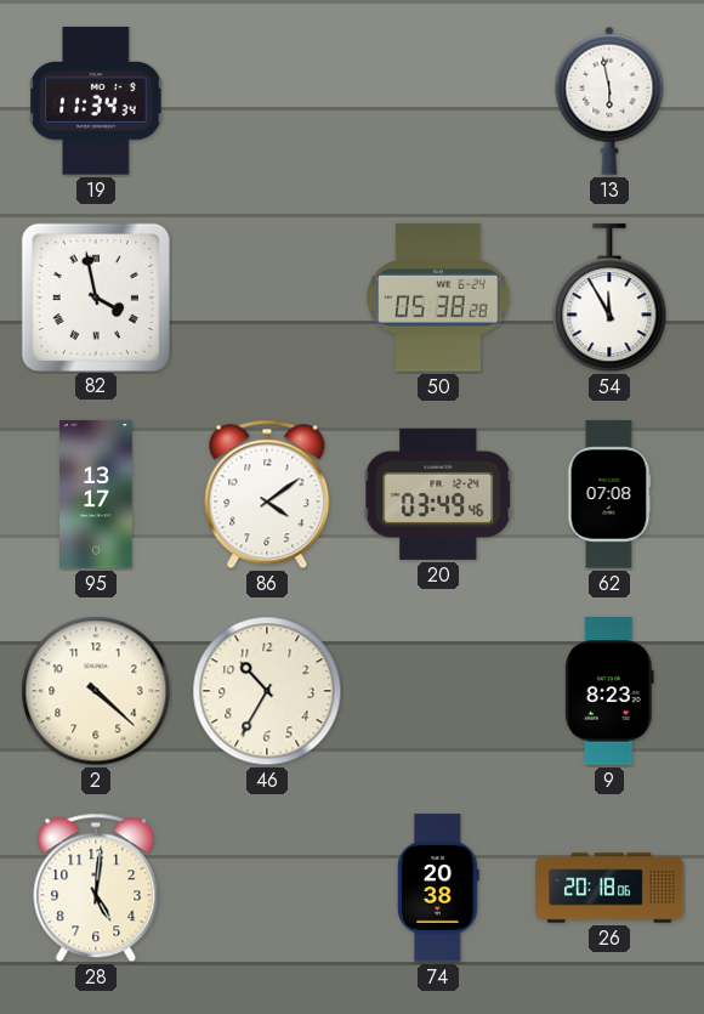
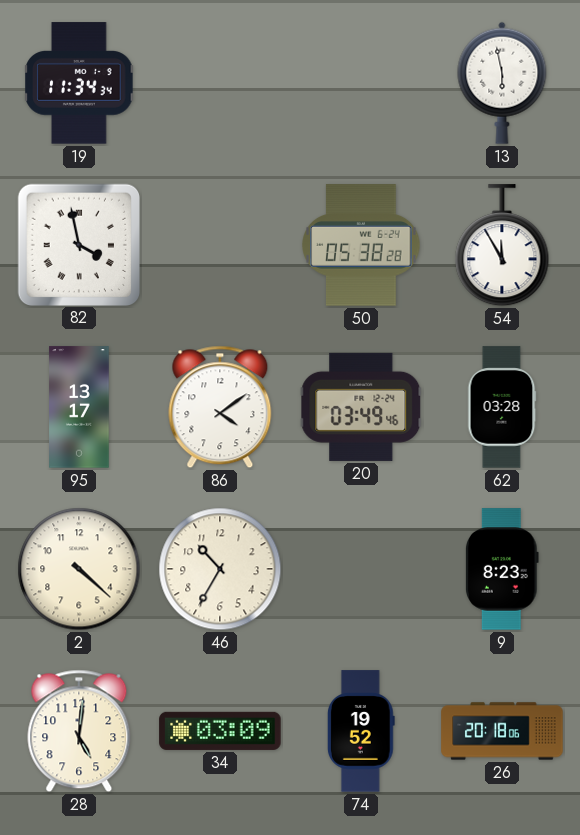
62: 07:08 -> 03:28
34: none -> 03:09
74: 20:38 -> 19:52
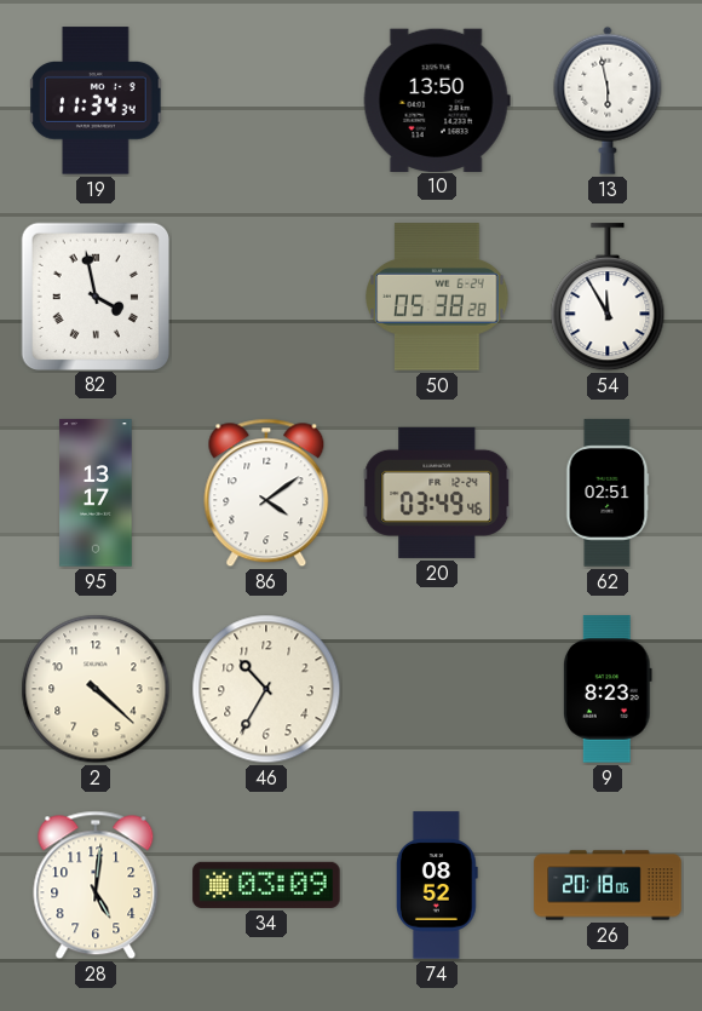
10: none -> 13:50
62: 03:28 -> 02:51
74: 19:52 -> 08:52
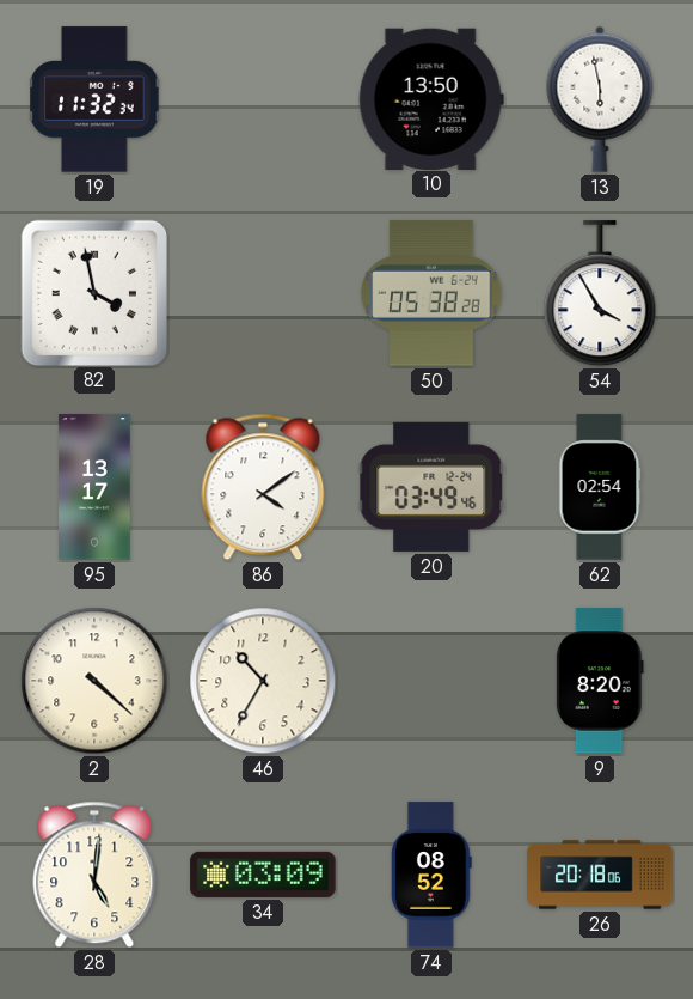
19: 11:34 -> 11:32
54: 11:55 -> 3:55
62: 02:51 -> 02:54
9: 8:23 -> 8:20
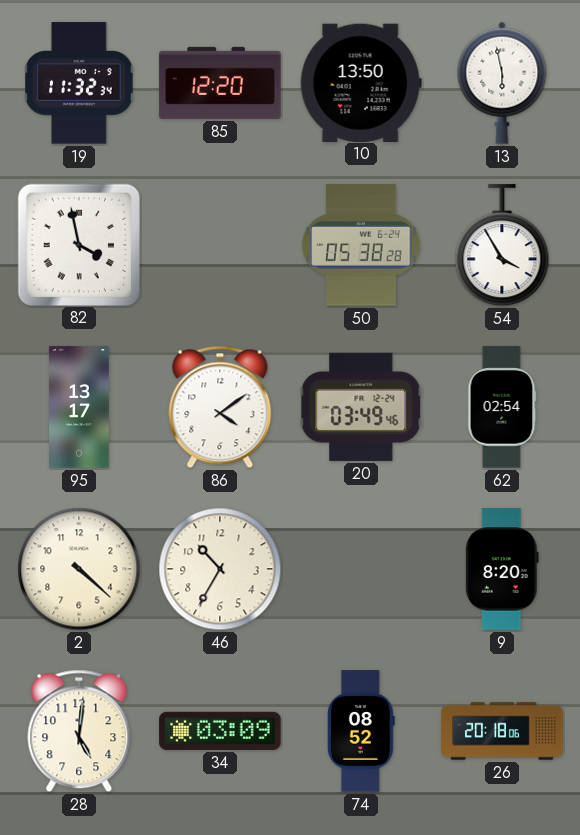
85: none -> 12:20
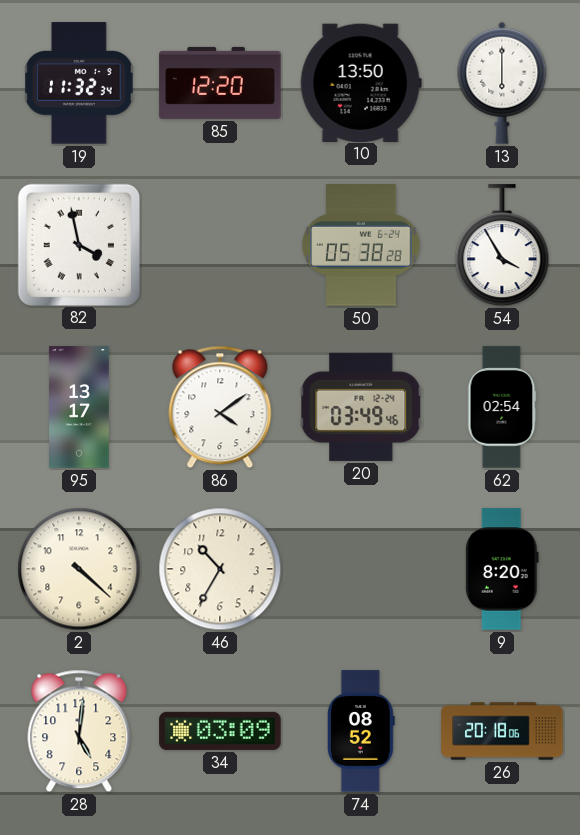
13: 5:58 -> 6:00
